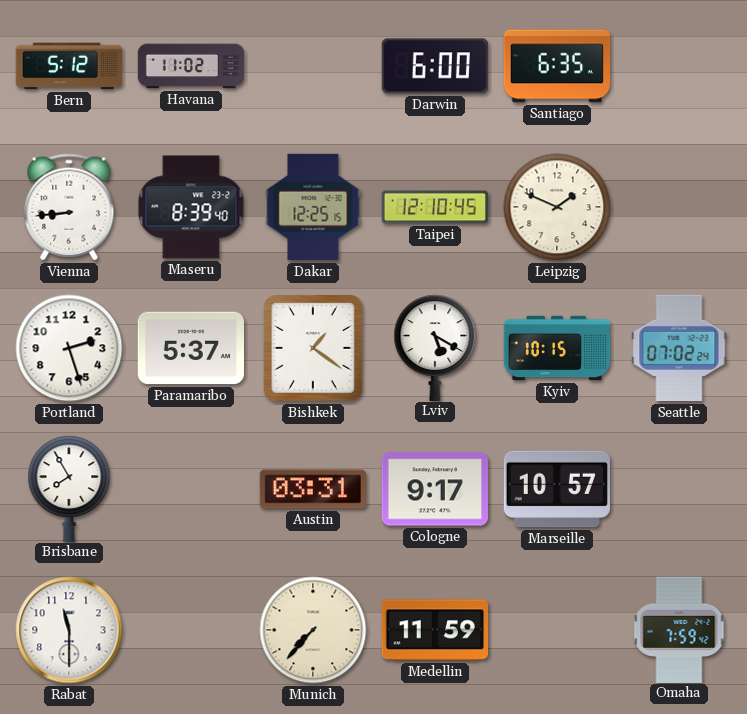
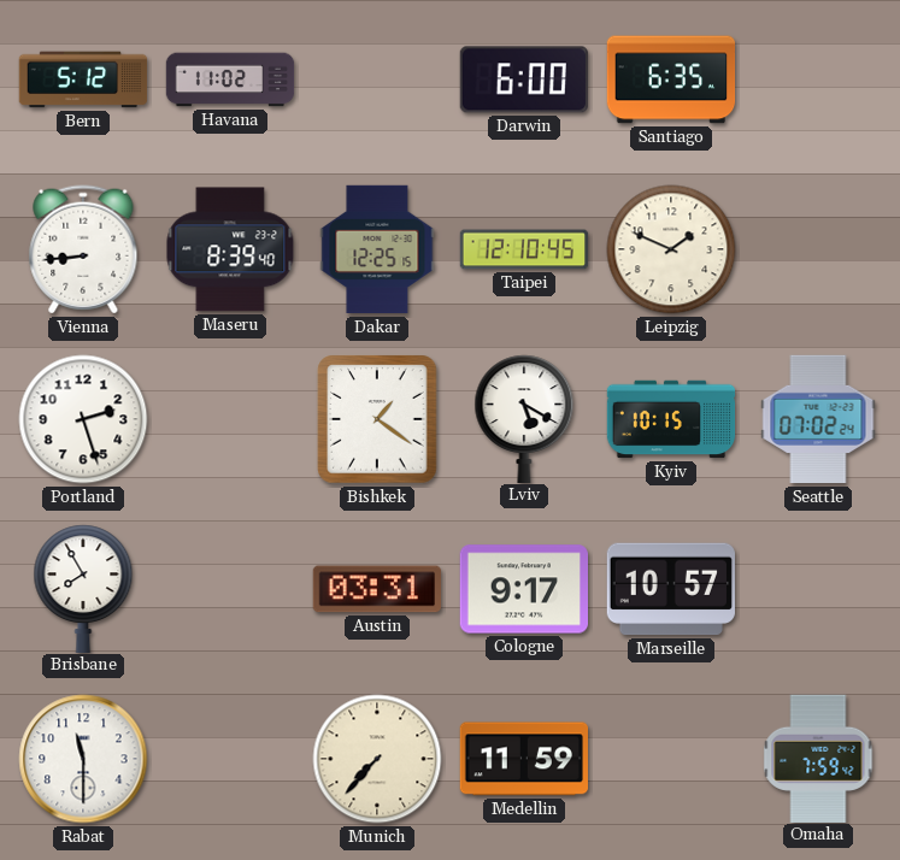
Paramaribo: 5:37 -> none
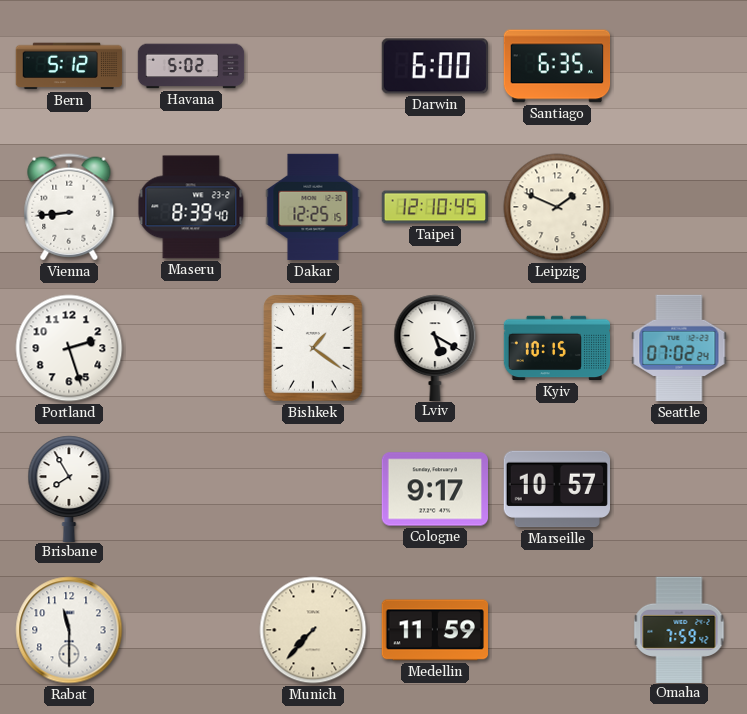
Havana: 11:02 -> 5:02
Austin: 03:31 -> none
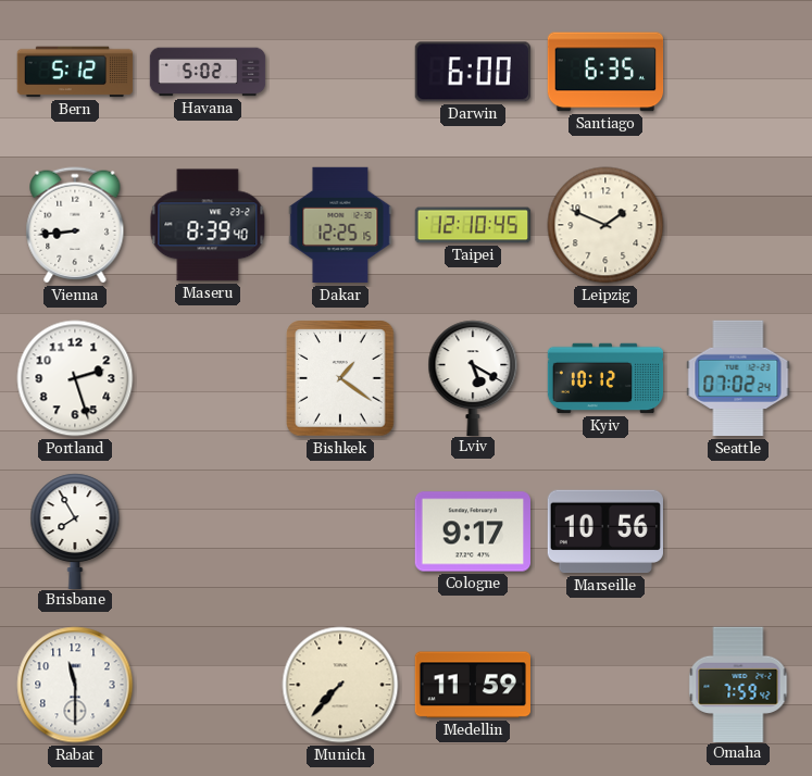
Kyiv: 10:15 -> 10:12
Marseille: 10:57 -> 10:56
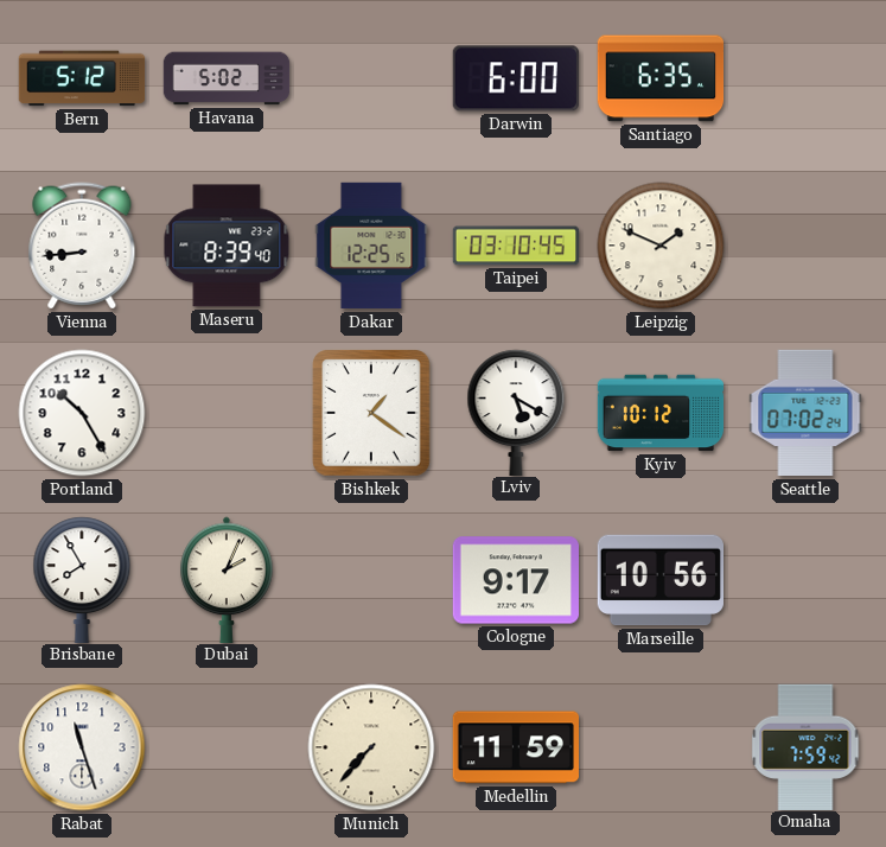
Taipei: 12:10 -> 03:10
Portland: 2:27 -> 10:25
Dubai: none -> 2:04
Rabat: 11:30 -> 11:27
